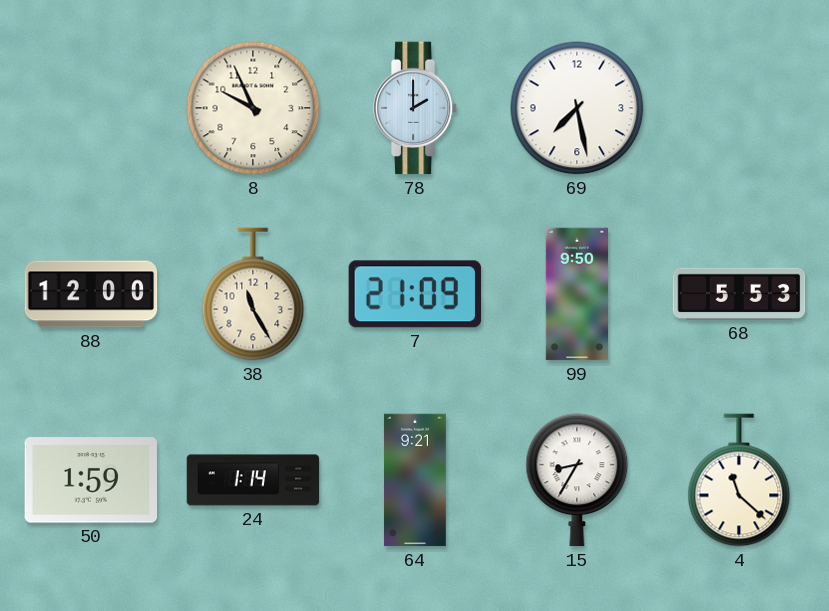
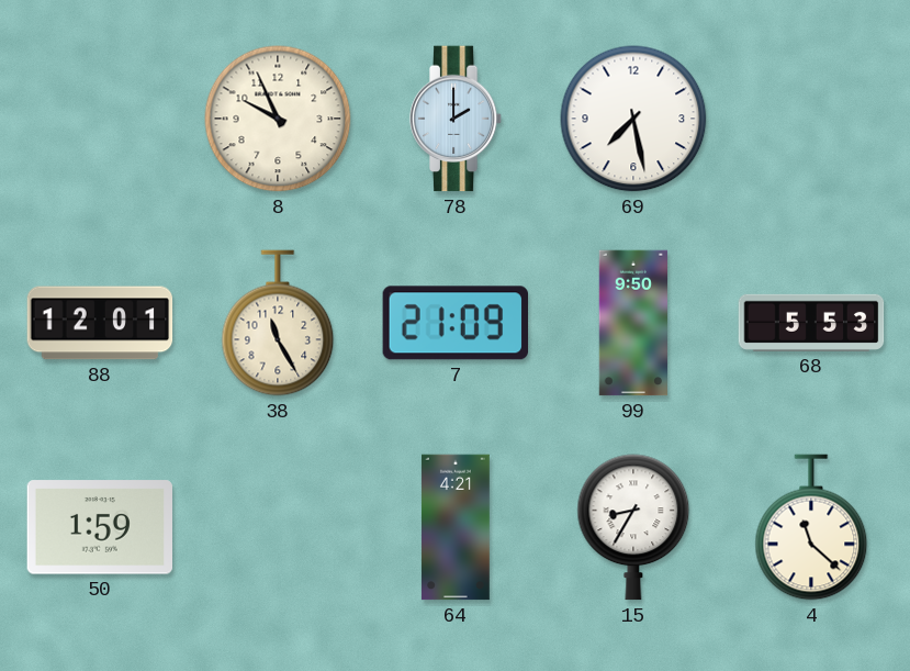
88: 12:00 -> 12:01
24: 1:14 -> none
64: 9:21 -> 4:21
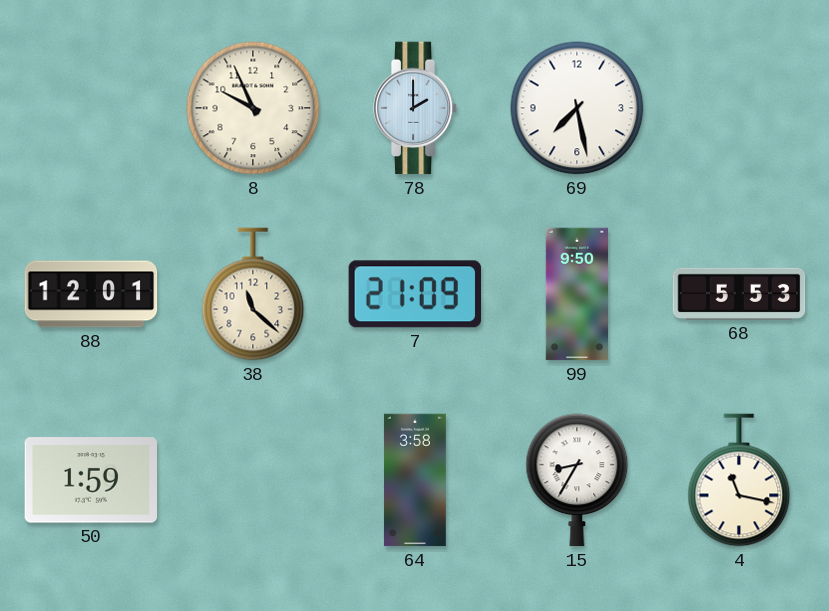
38: 11:25 -> 11:22
64: 4:21 -> 3:58
4: 11:22 -> 11:17
